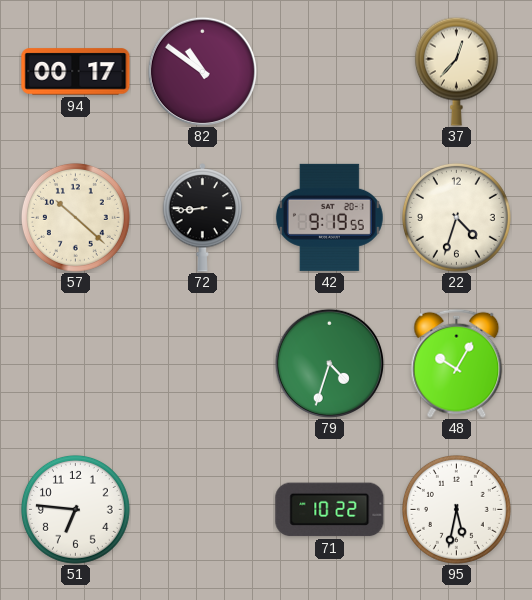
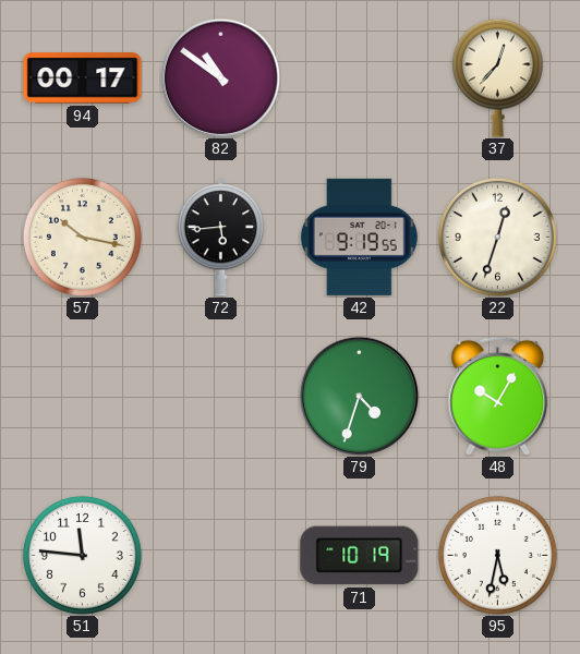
57: 10:22 -> 10:17
72: 8:44 -> 5:44
22: 4:33 -> 12:33
51: 6:46 -> 11:46
71: 10:22 -> 10:19
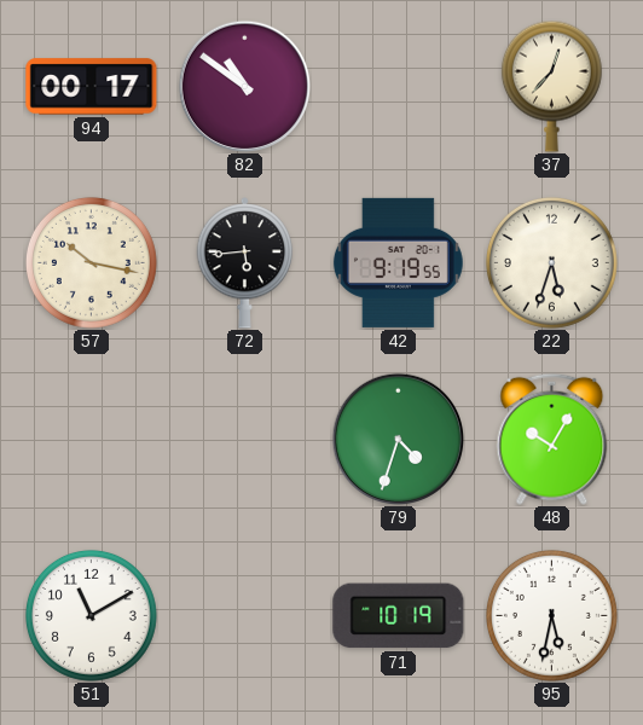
22: 12:33 -> 5:33
51: 11:46 -> 11:10
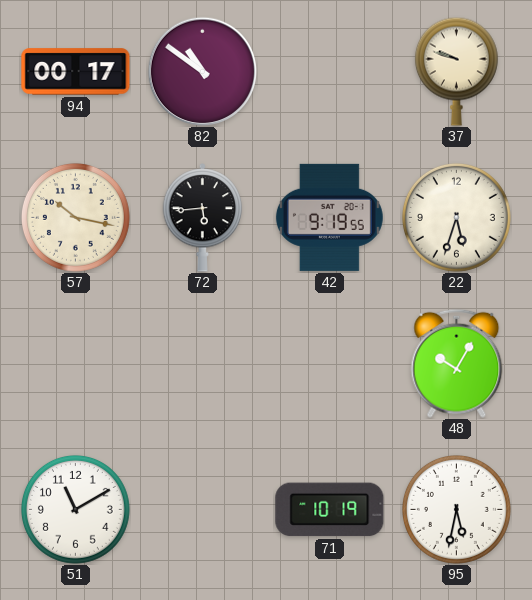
37: 12:37 -> 9:48
79: 4:33 -> none
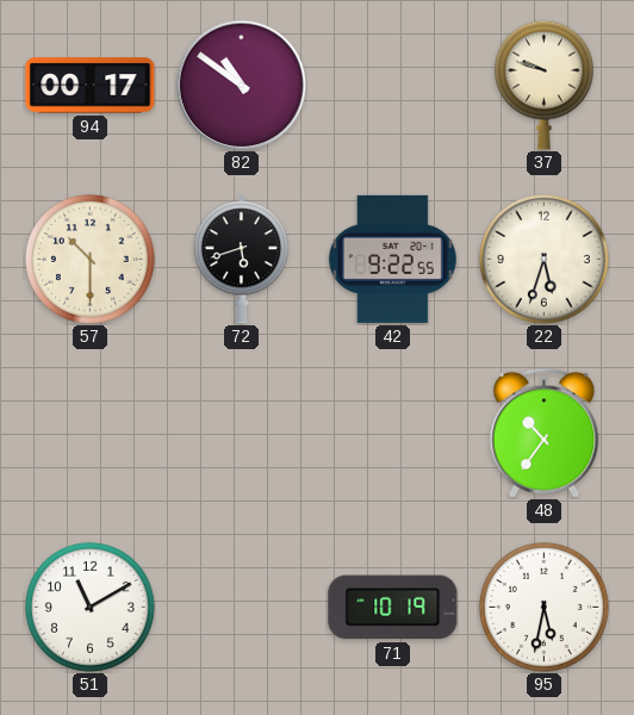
57: 10:17 -> 10:30
72: 5:44 -> 5:42
42: 9:19 -> 9:22
48: 10:05 -> 10:36
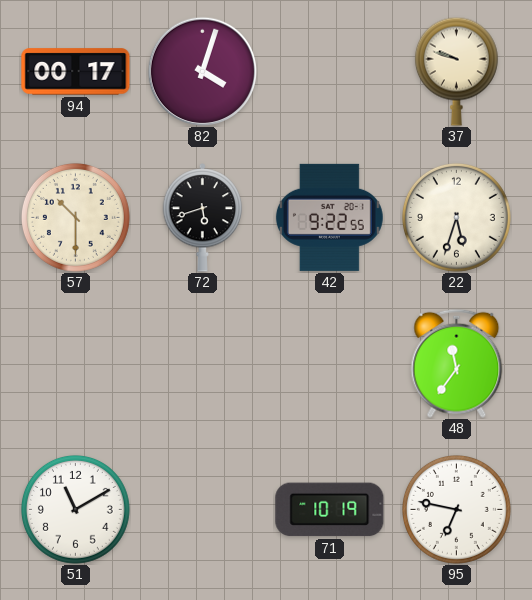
82: 10:51 -> 4:03
48: 10:36 -> 11:36
95: 5:32 -> 6:47
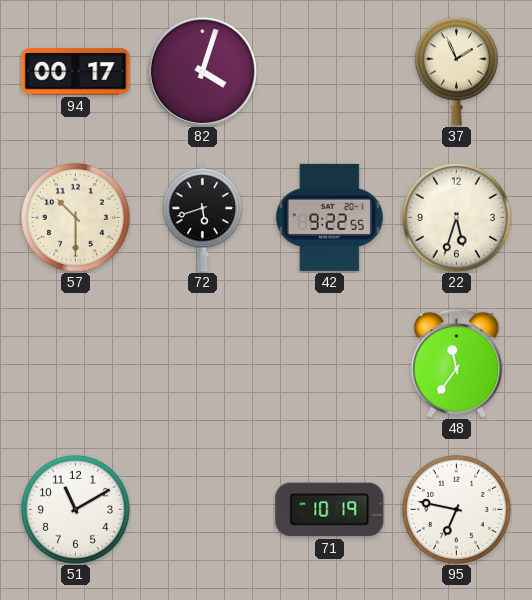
37: 9:48 -> 1:56
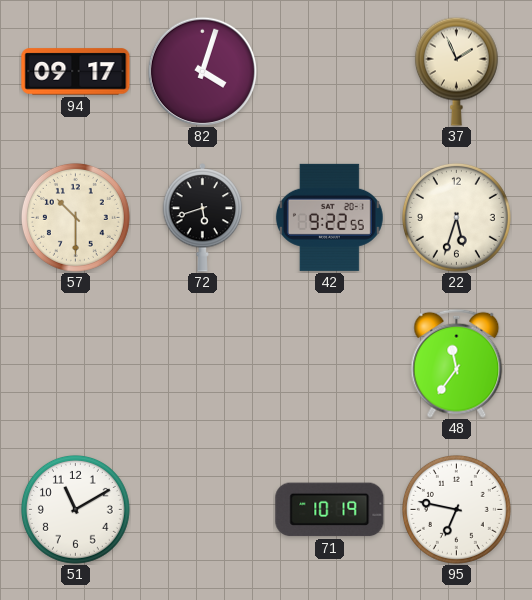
94: 00:17 -> 09:17
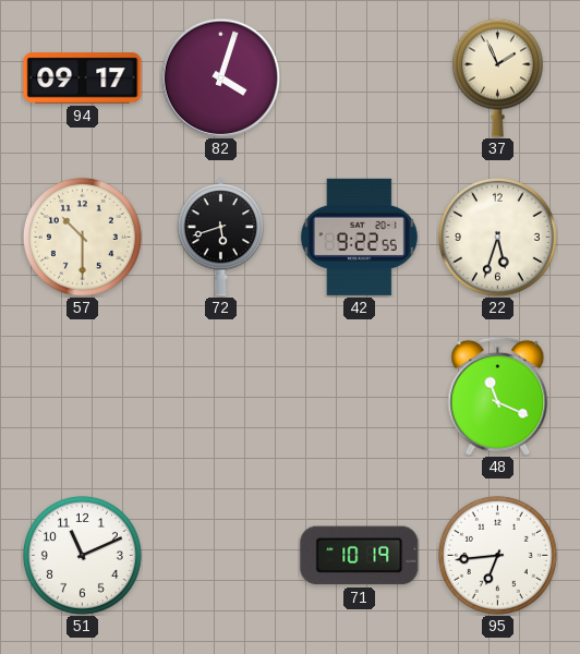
48: 11:36 -> 11:19
51: 11:10 -> 11:11
95: 6:47 -> 6:44
